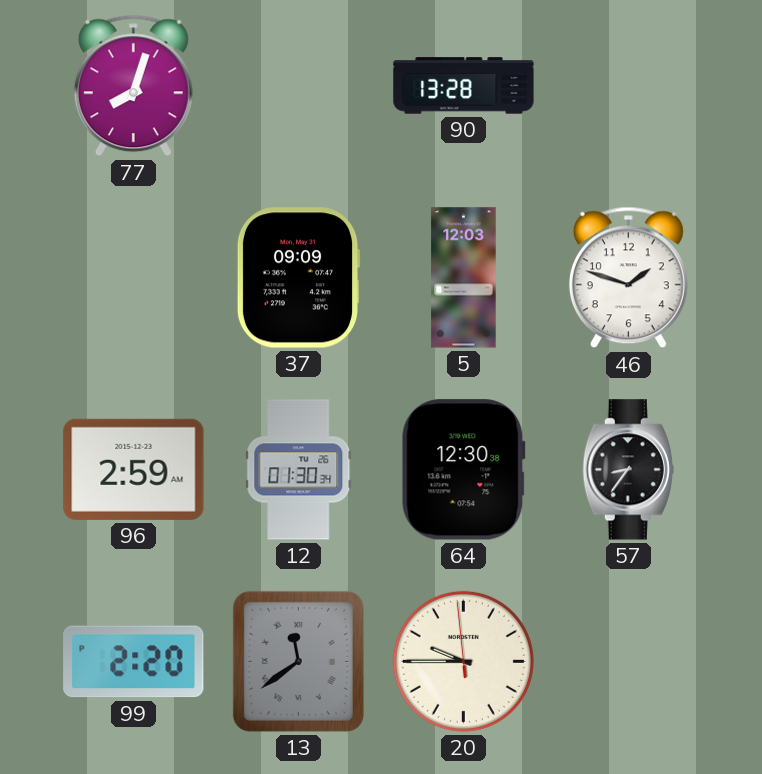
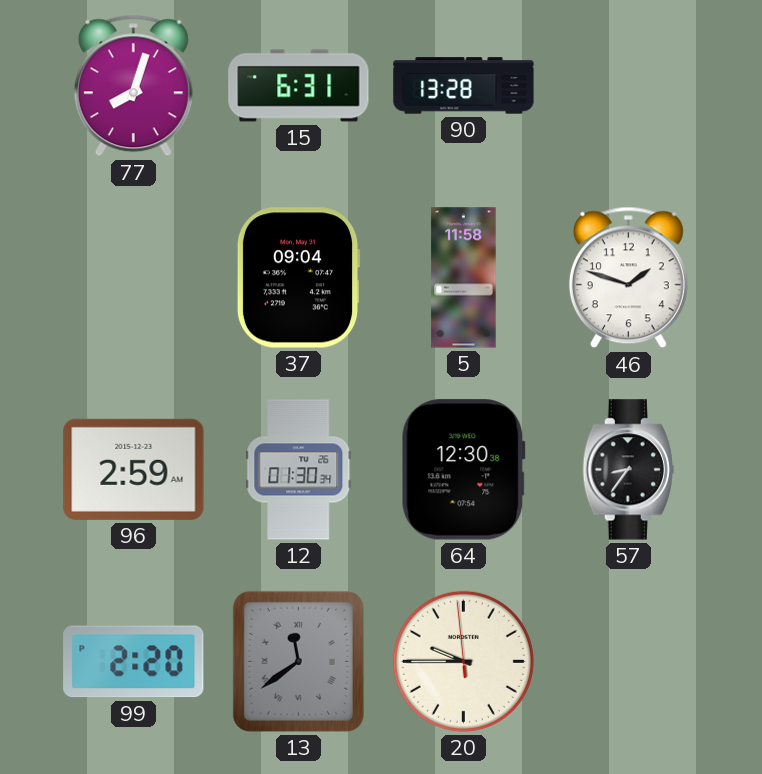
15: none -> 6:31
37: 09:09 -> 09:04
5: 12:03 -> 11:58
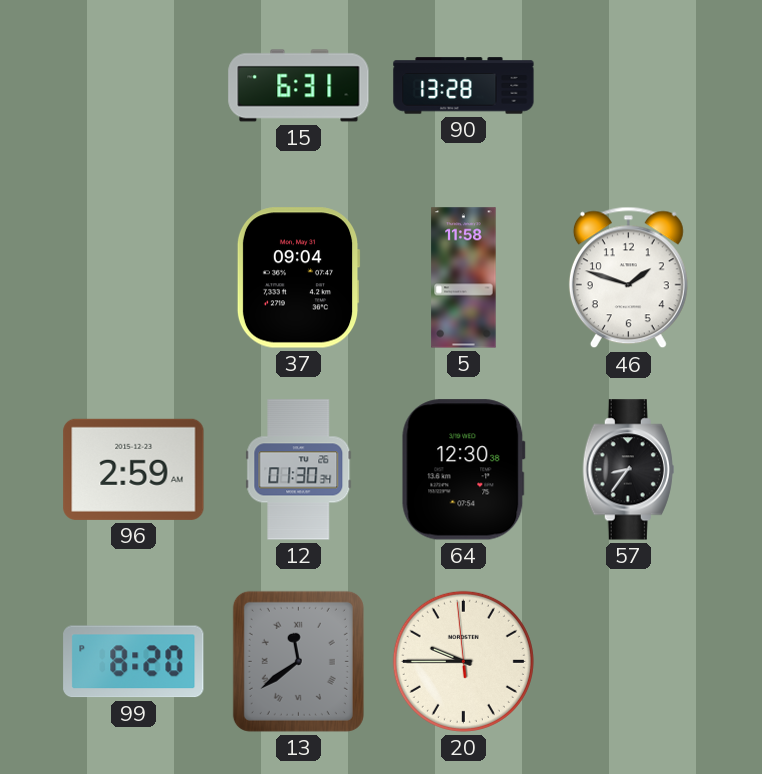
77: 8:03 -> none
99: 2:20 -> 8:20
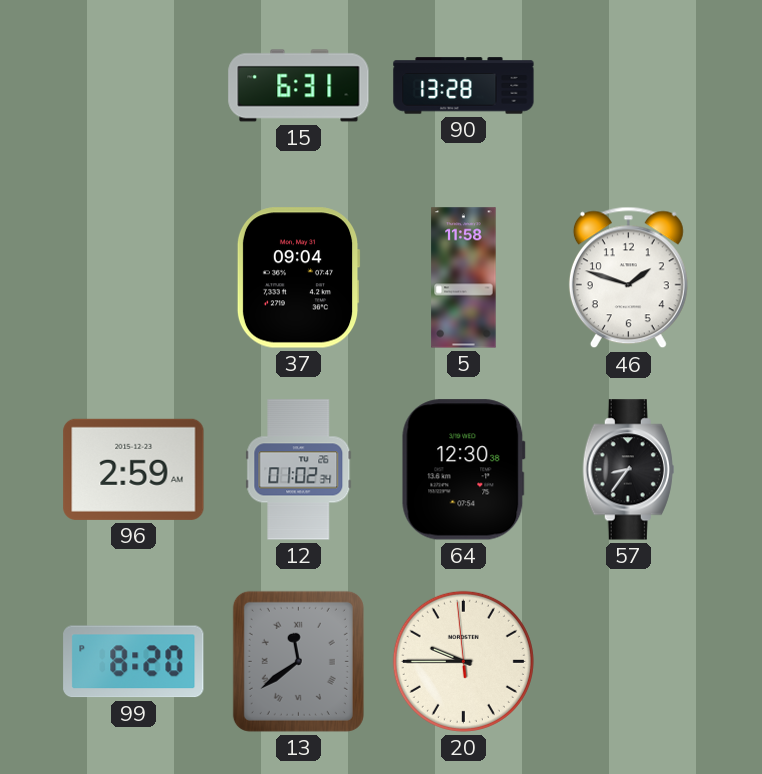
12: 01:30 -> 01:02
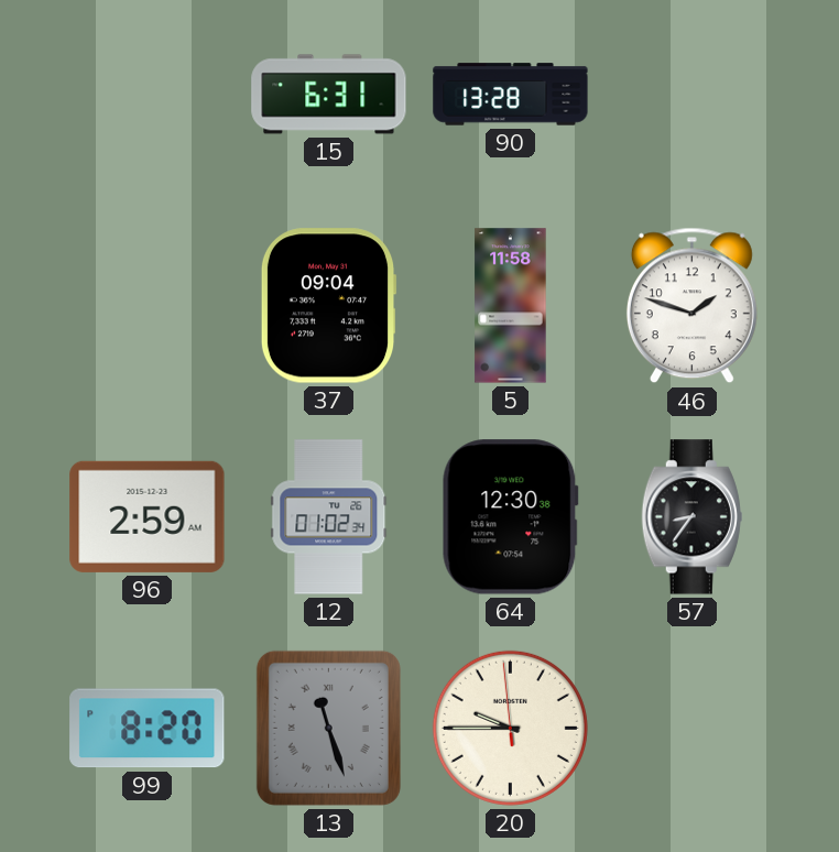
13: 11:39 -> 11:27
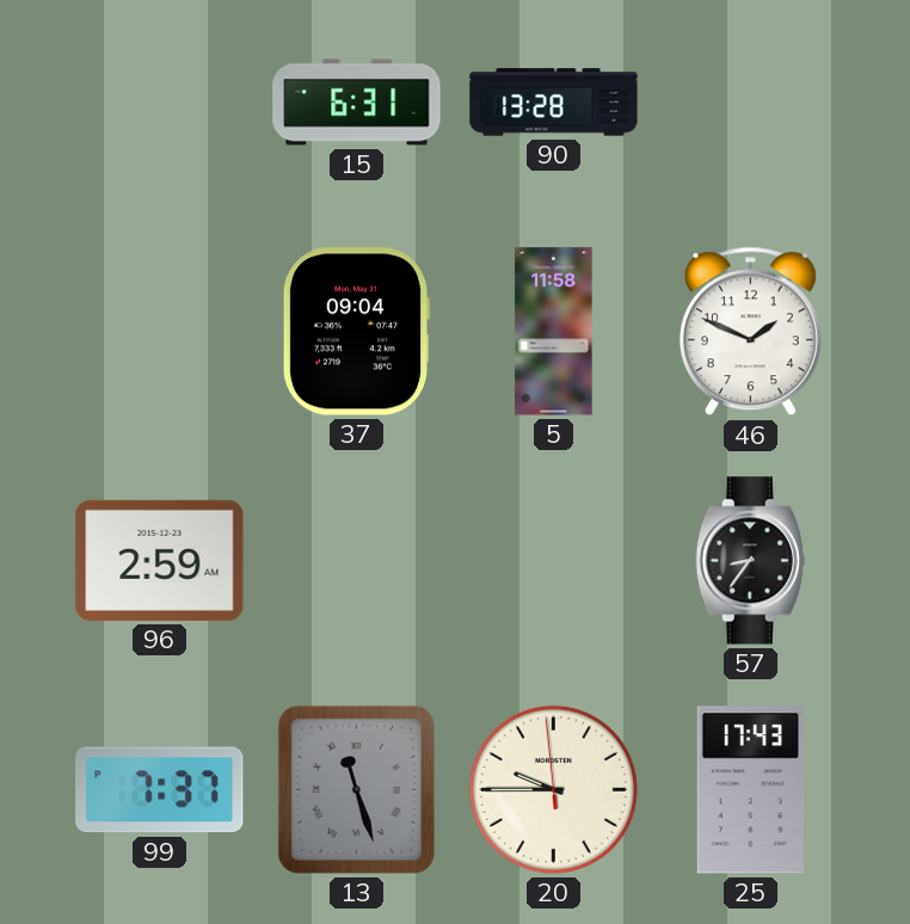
46: 1:48 -> 1:49
12: 01:02 -> none
64: 12:30 -> none
99: 8:20 -> 7:37
25: none -> 17:43
